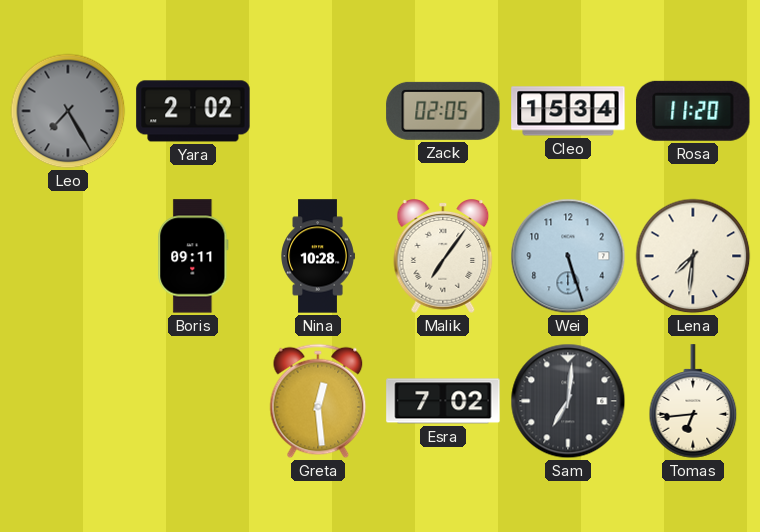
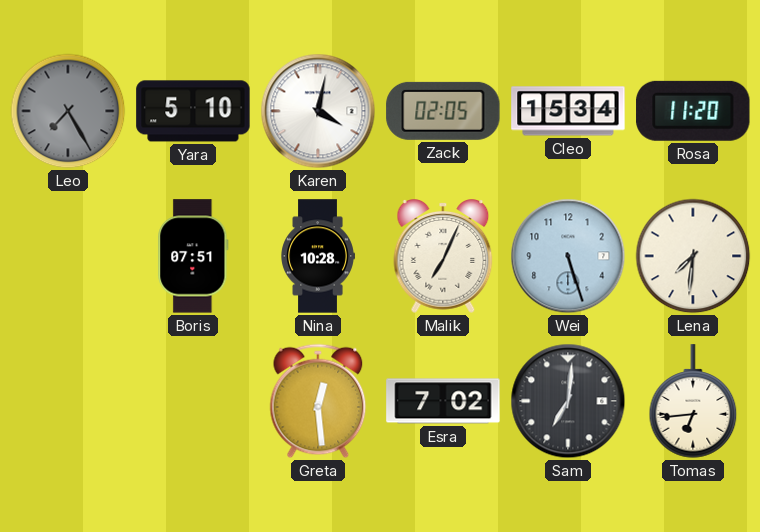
Yara: 2:02 -> 5:10
Karen: none -> 4:02
Boris: 09:11 -> 07:51
Malik: 7:06 -> 7:04
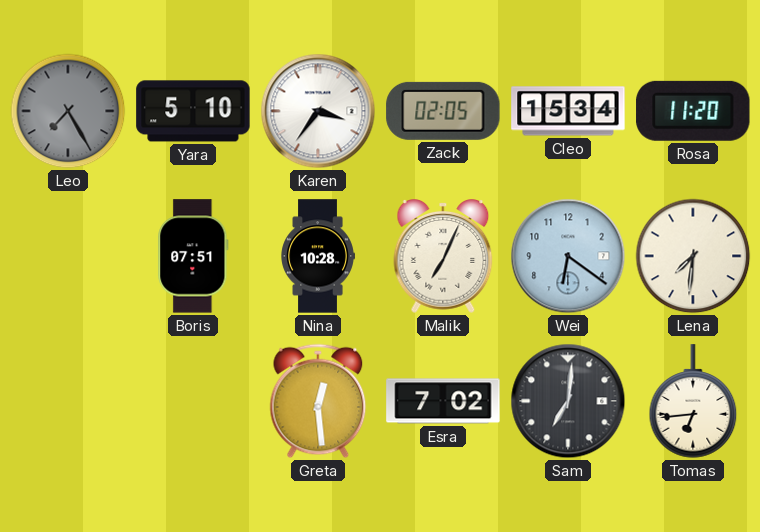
Karen: 4:02 -> 3:36
Wei: 5:27 -> 6:21
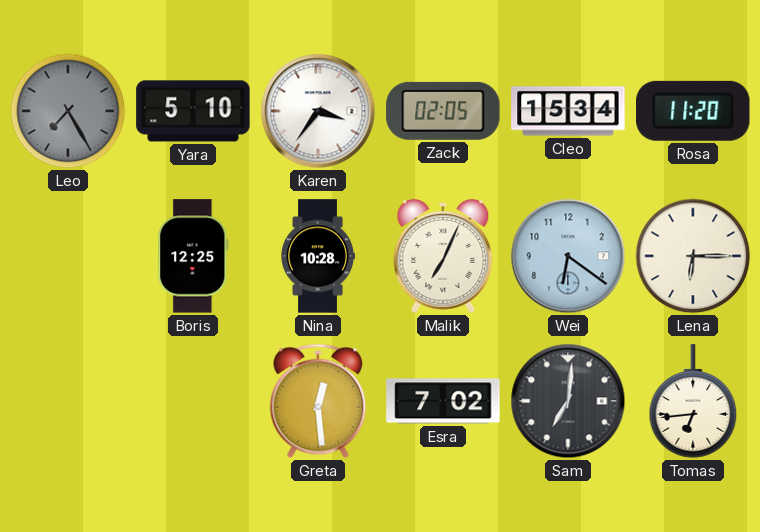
Boris: 07:51 -> 12:25
Lena: 7:31 -> 6:15
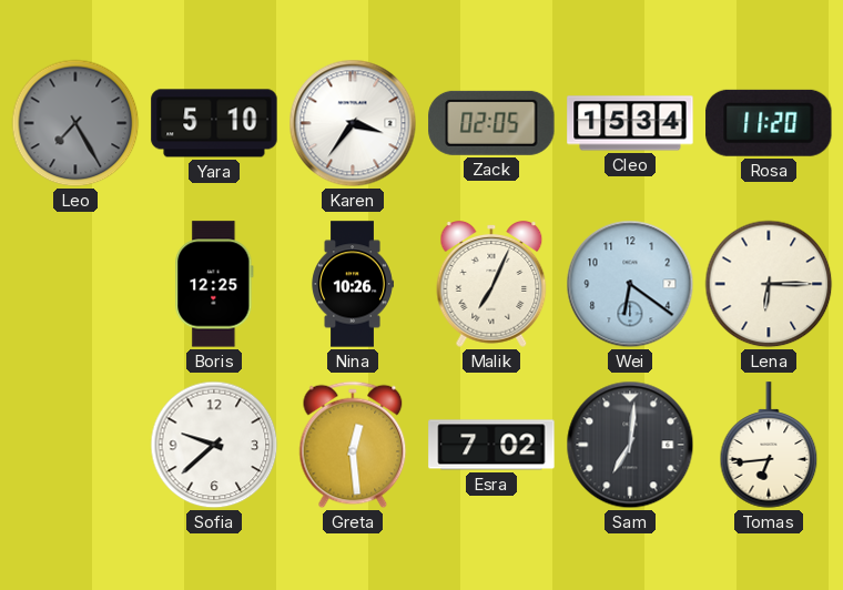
Nina: 10:28 -> 10:26
Sofia: none -> 9:38
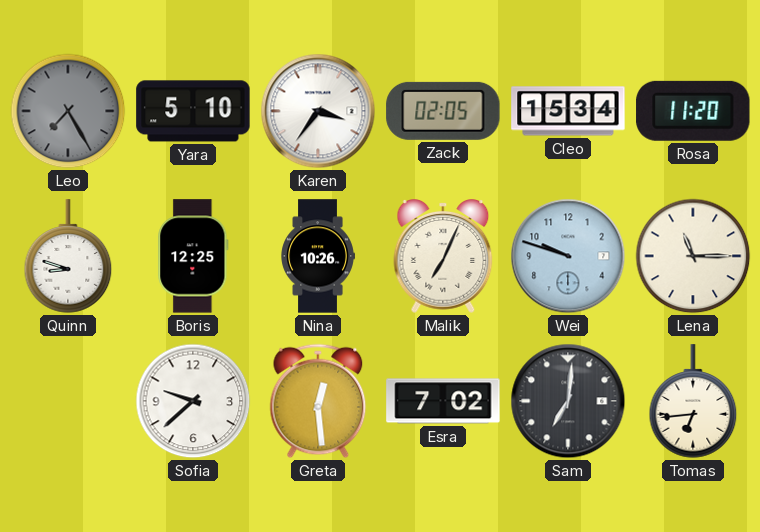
Quinn: none -> 8:48
Wei: 6:21 -> 9:48
Lena: 6:15 -> 11:15
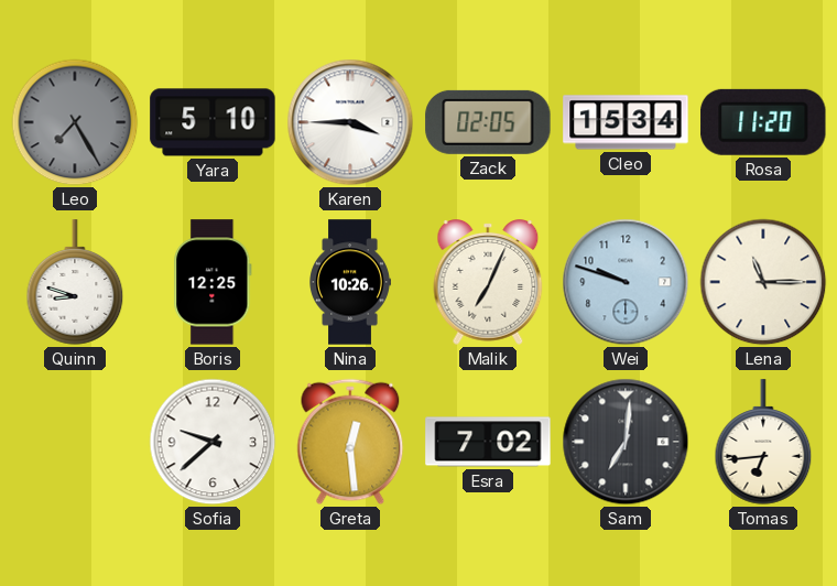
Karen: 3:36 -> 3:45
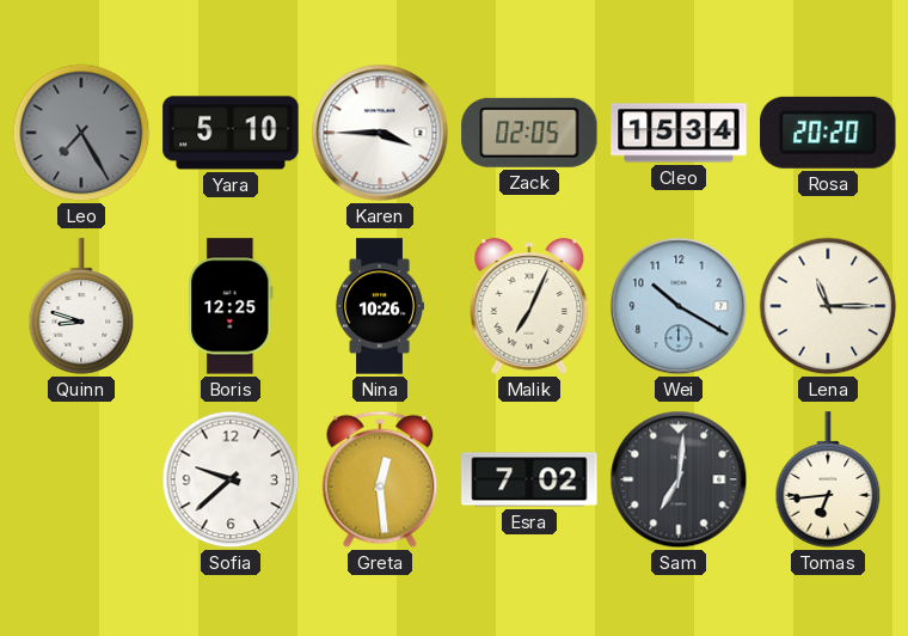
Rosa: 11:20 -> 20:20
Wei: 9:48 -> 10:20
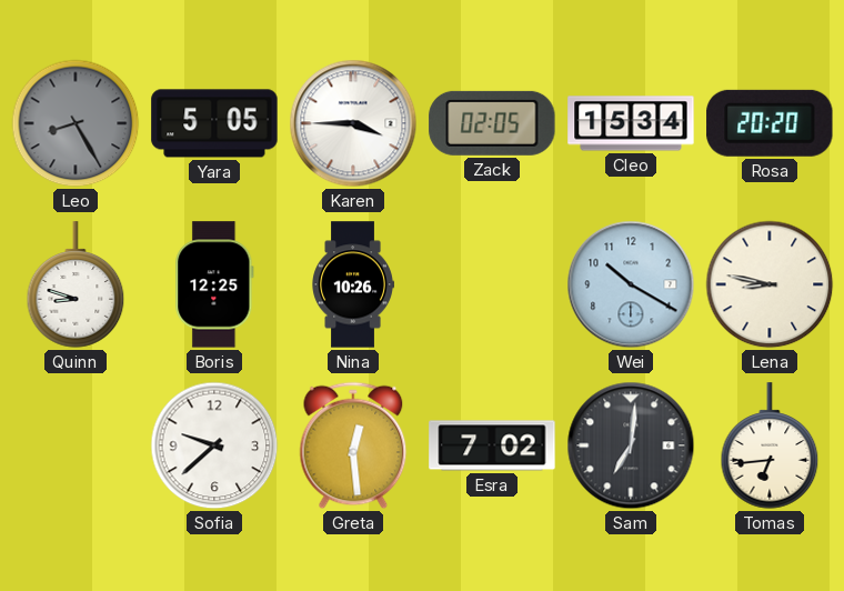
Leo: 7:25 -> 8:25
Yara: 5:10 -> 5:05
Malik: 7:04 -> none
Lena: 11:15 -> 8:47
